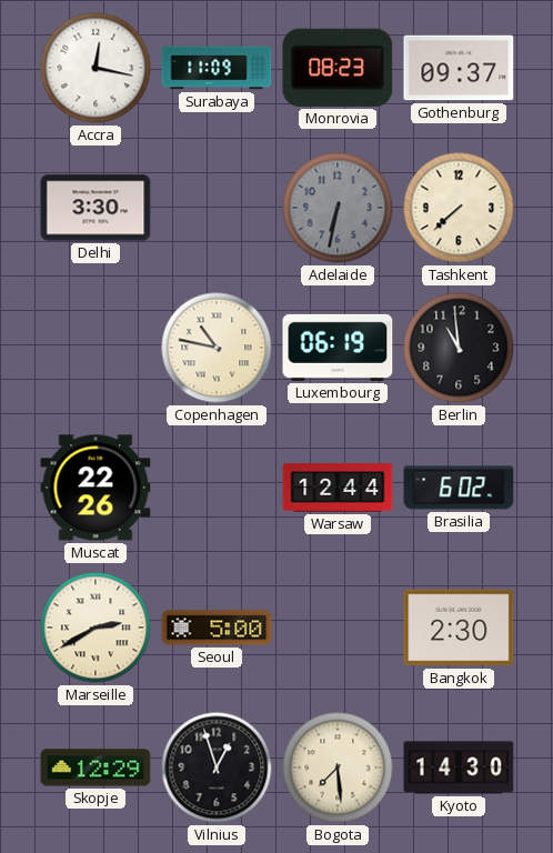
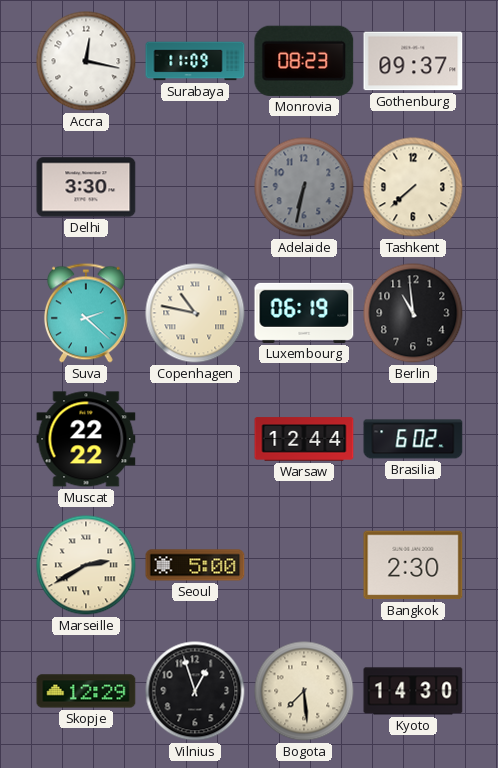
Suva: none -> 2:22
Muscat: 22:26 -> 22:22
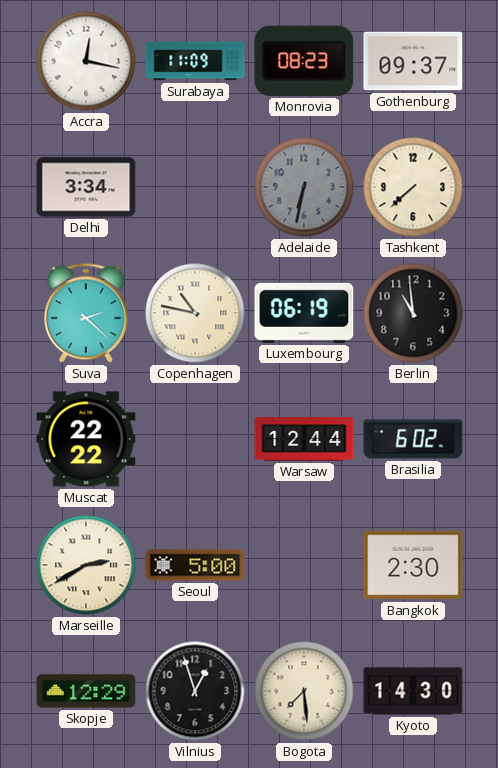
Delhi: 3:30 -> 3:34
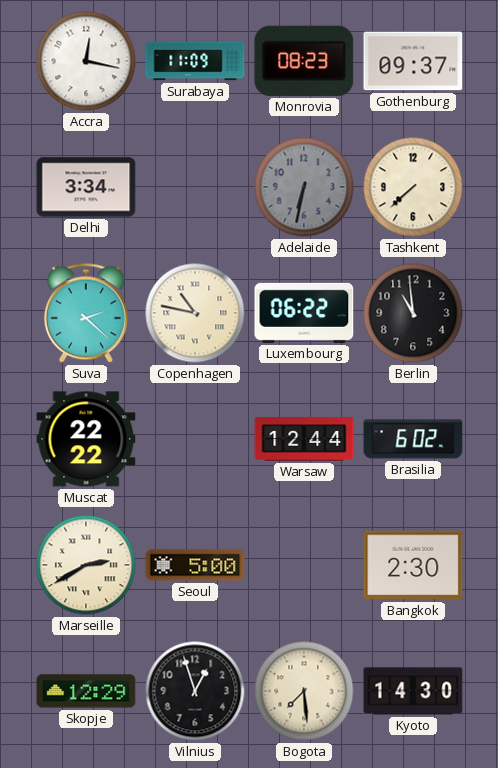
Luxembourg: 06:19 -> 06:22
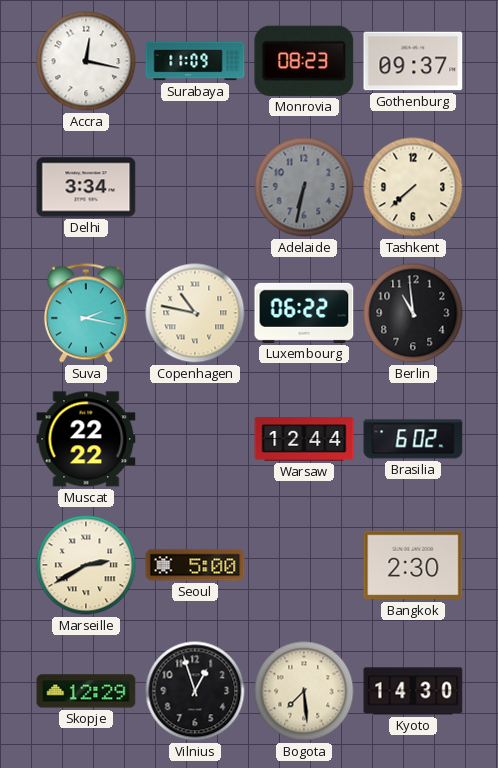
Suva: 2:22 -> 2:17
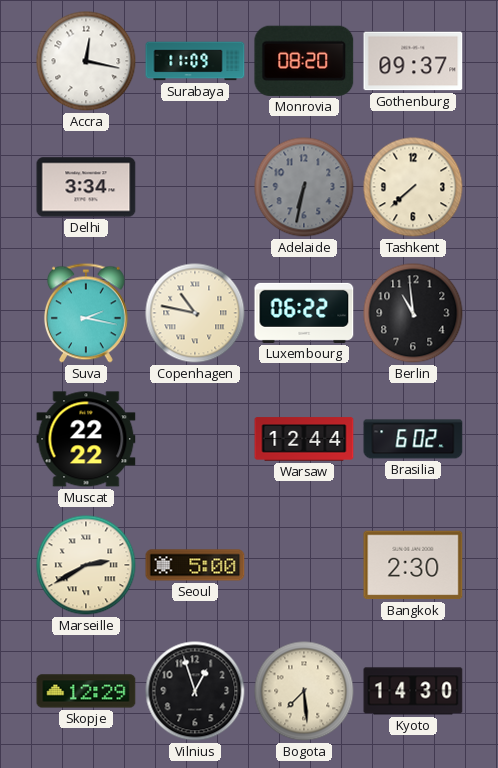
Monrovia: 08:23 -> 08:20
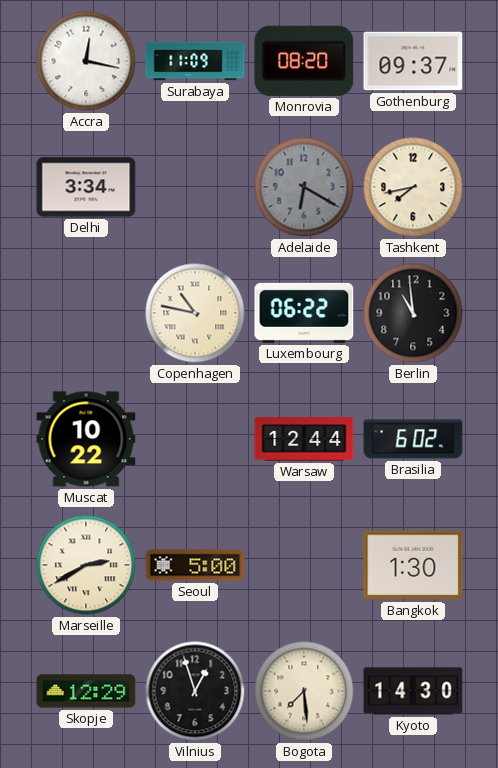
Adelaide: 6:32 -> 6:20
Tashkent: 7:38 -> 7:43
Suva: 2:17 -> none
Muscat: 22:22 -> 10:22
Bangkok: 2:30 -> 1:30
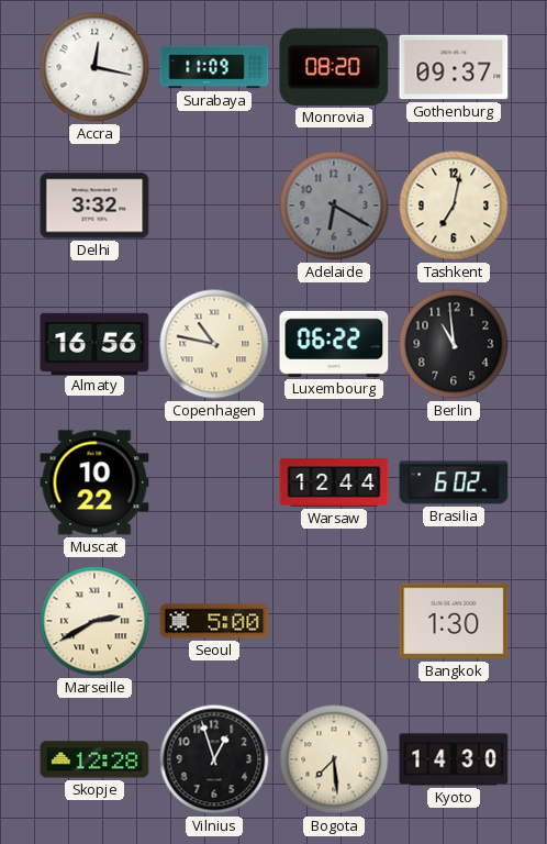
Delhi: 3:34 -> 3:32
Tashkent: 7:43 -> 7:02
Almaty: none -> 16:56
Skopje: 12:29 -> 12:28
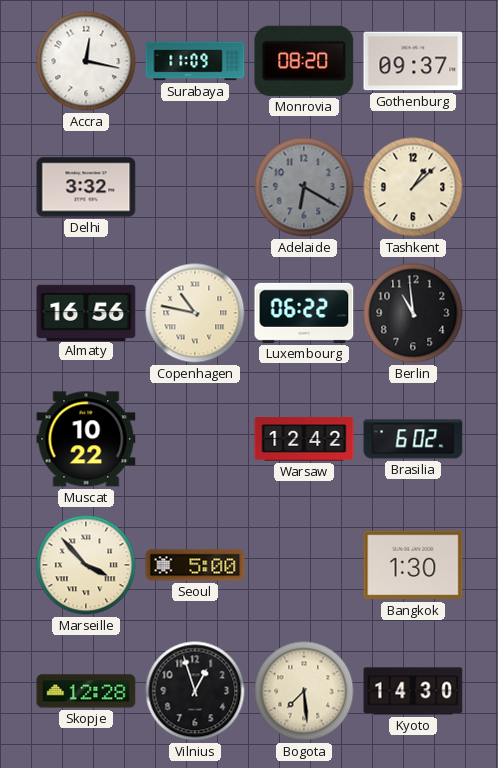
Tashkent: 7:02 -> 1:08
Warsaw: 12:44 -> 12:42
Marseille: 2:40 -> 3:53
